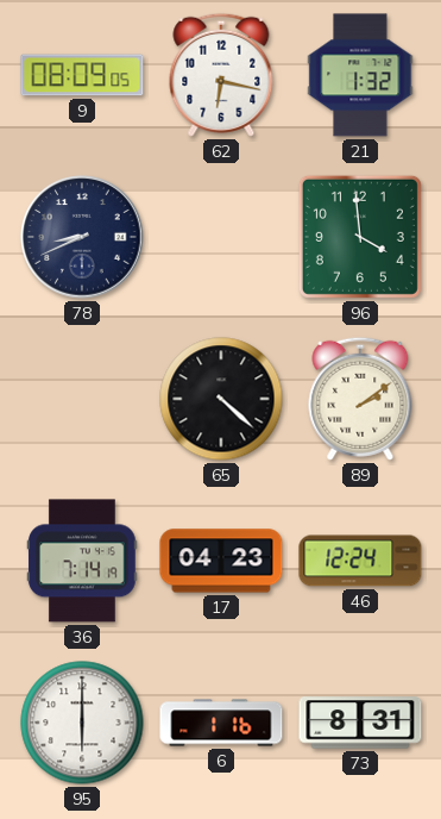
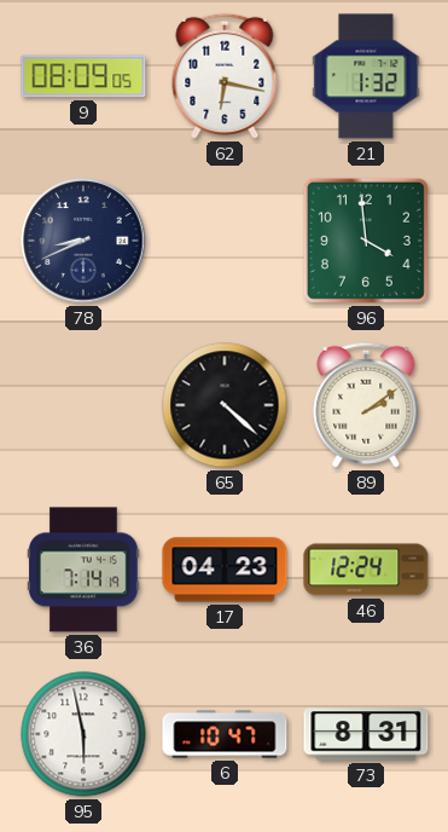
95: 6:00 -> 5:58
6: 1:16 -> 10:47
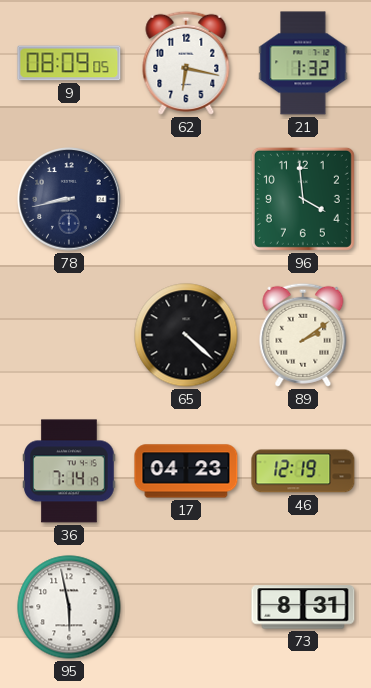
78: 8:41 -> 8:43
46: 12:24 -> 12:19
6: 10:47 -> none
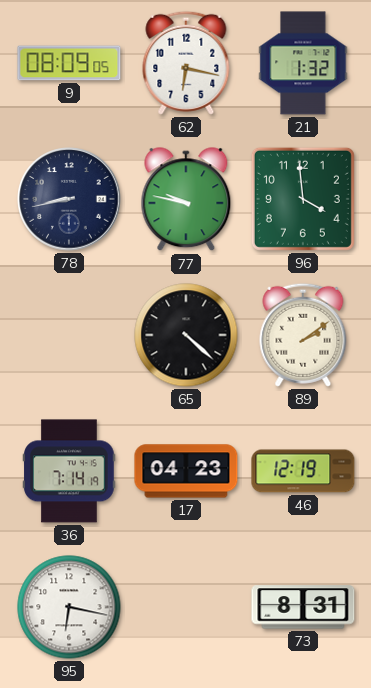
77: none -> 9:47
95: 5:58 -> 6:17
